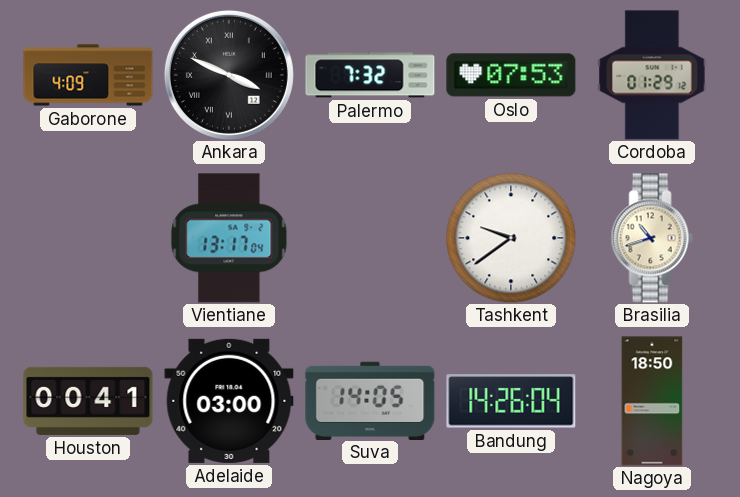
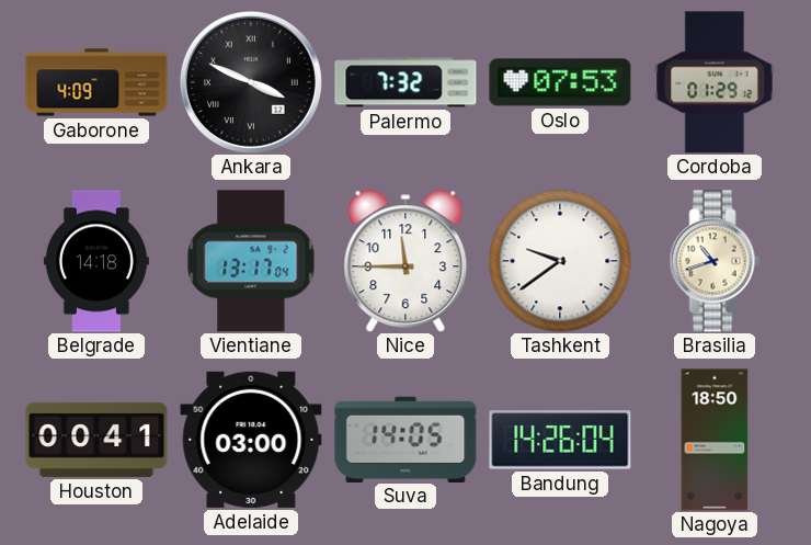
Belgrade: none -> 14:18
Nice: none -> 11:45
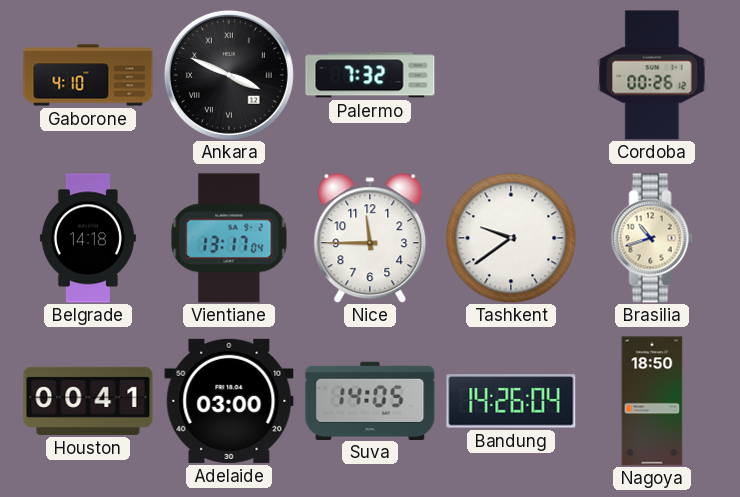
Gaborone: 4:09 -> 4:10
Oslo: 07:53 -> none
Cordoba: 01:29 -> 00:26
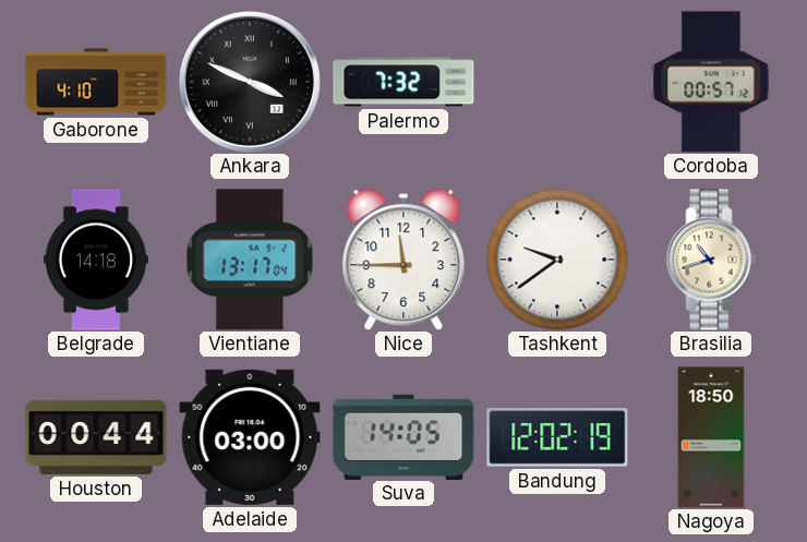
Cordoba: 00:26 -> 00:57
Houston: 00:41 -> 00:44
Bandung: 14:26 -> 12:02
